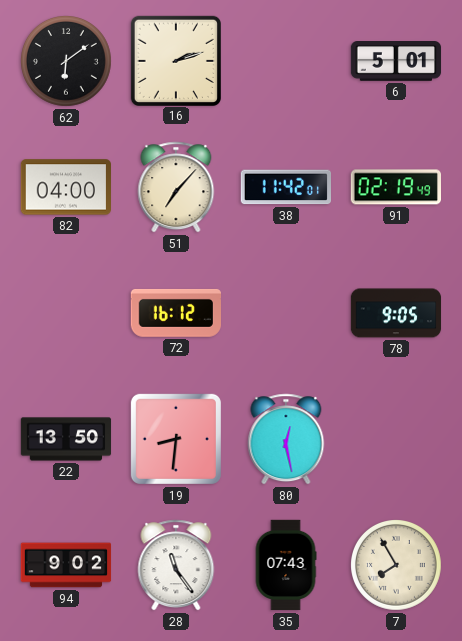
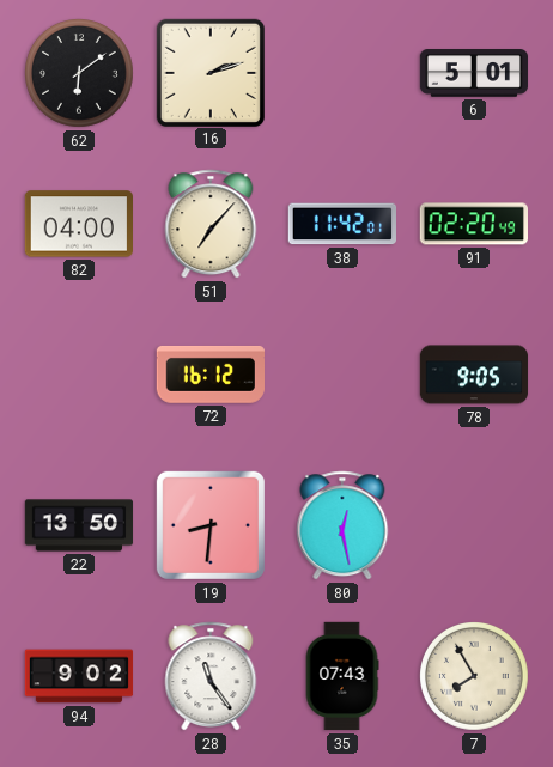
91: 02:19 -> 02:20
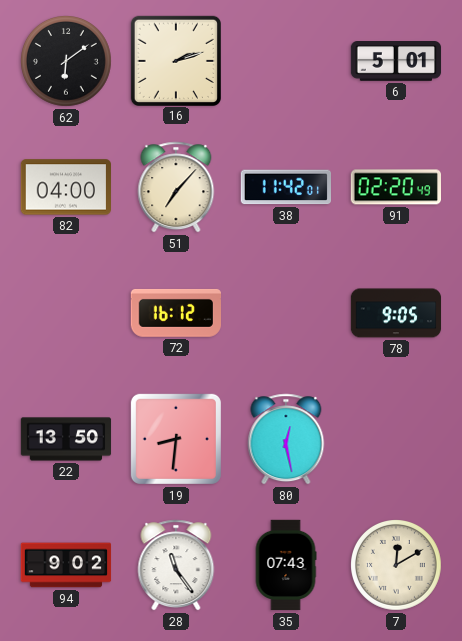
7: 7:55 -> 12:10
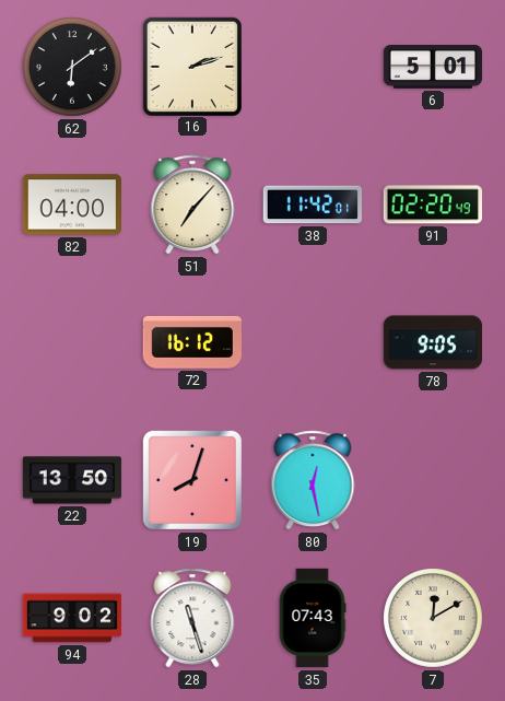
19: 8:31 -> 8:03
28: 11:24 -> 11:27
